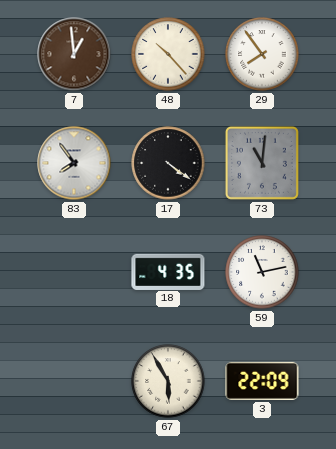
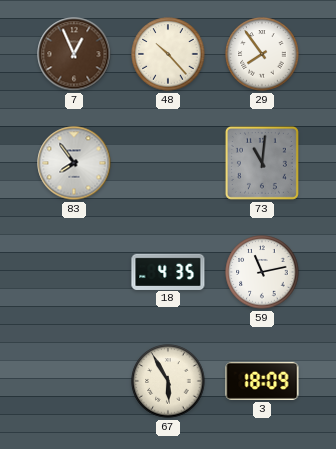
7: 12:59 -> 12:56
17: 4:21 -> none
3: 22:09 -> 18:09
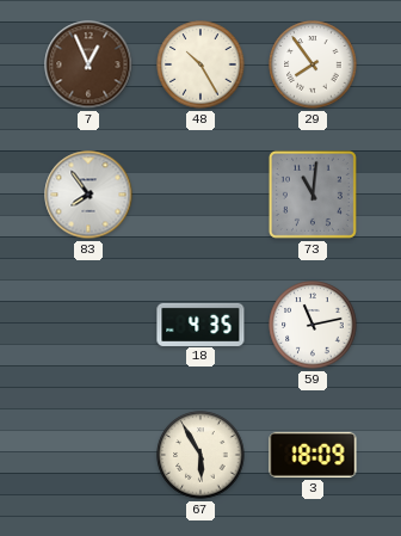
48: 10:23 -> 10:25
